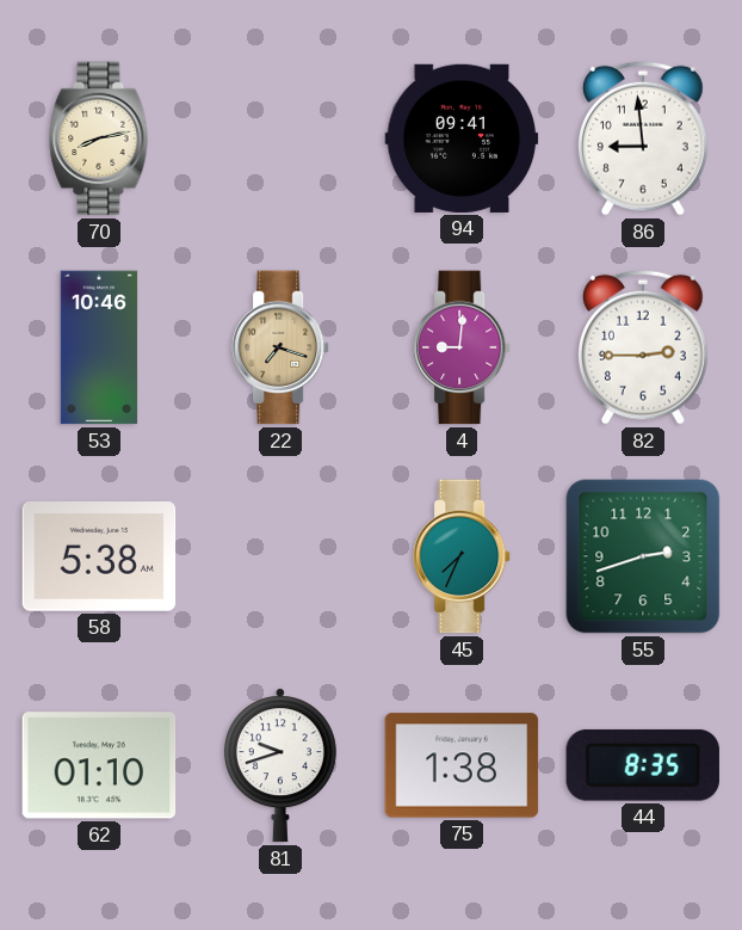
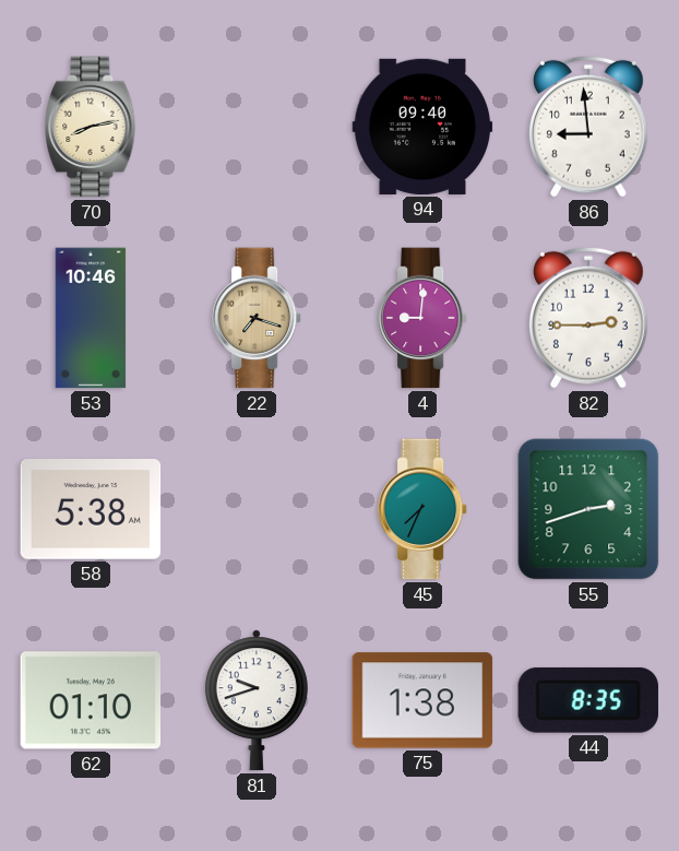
94: 09:41 -> 09:40
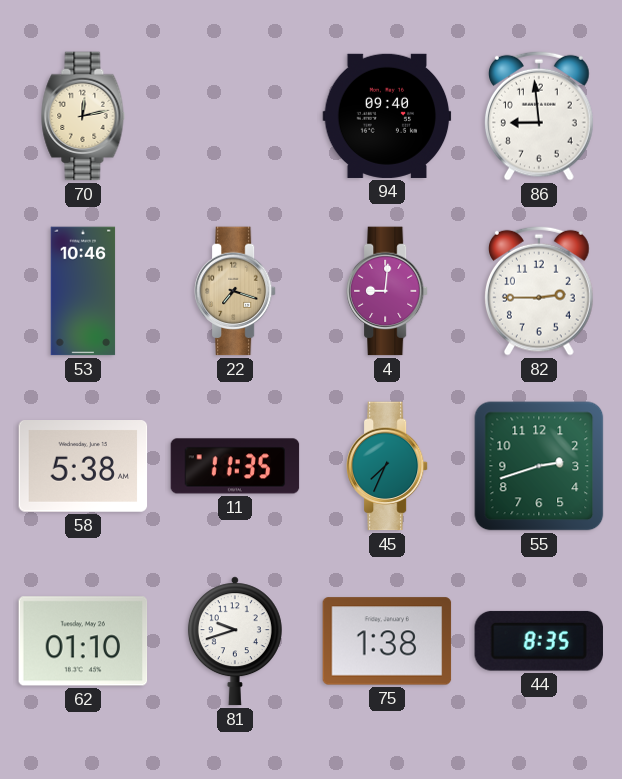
70: 8:13 -> 12:13
11: none -> 11:35
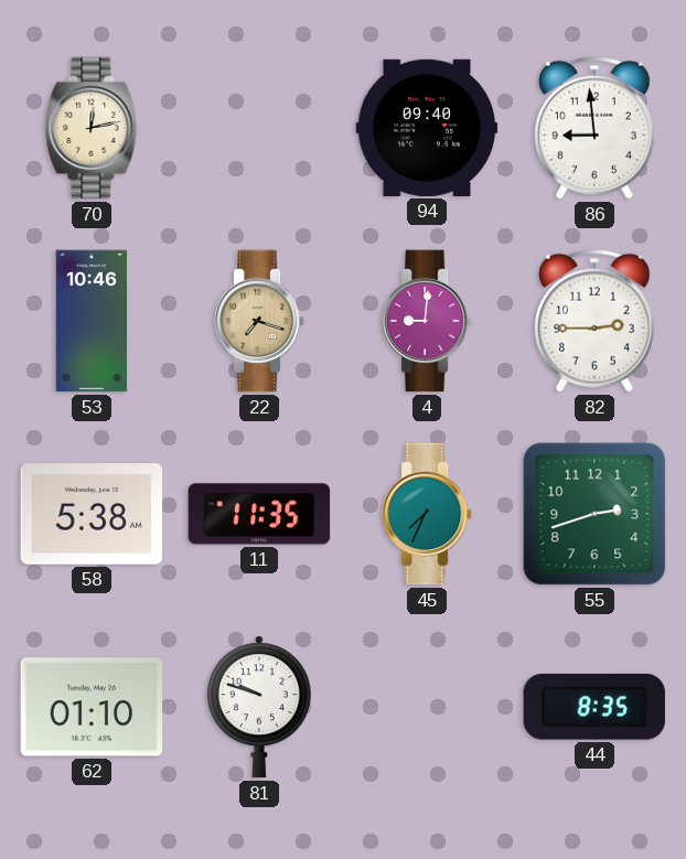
81: 9:42 -> 9:48
75: 1:38 -> none
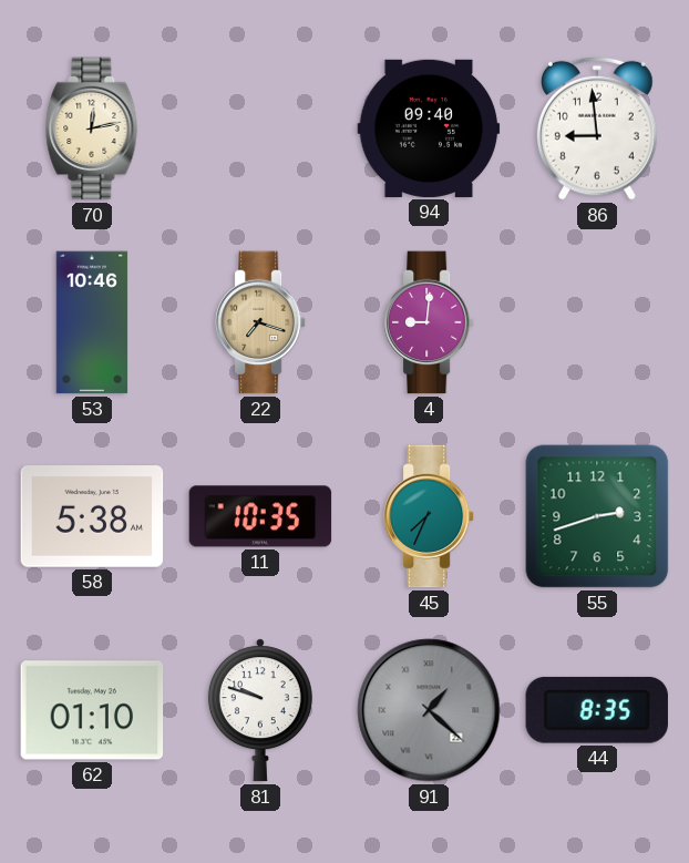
82: 2:45 -> none
11: 11:35 -> 10:35
91: none -> 1:22
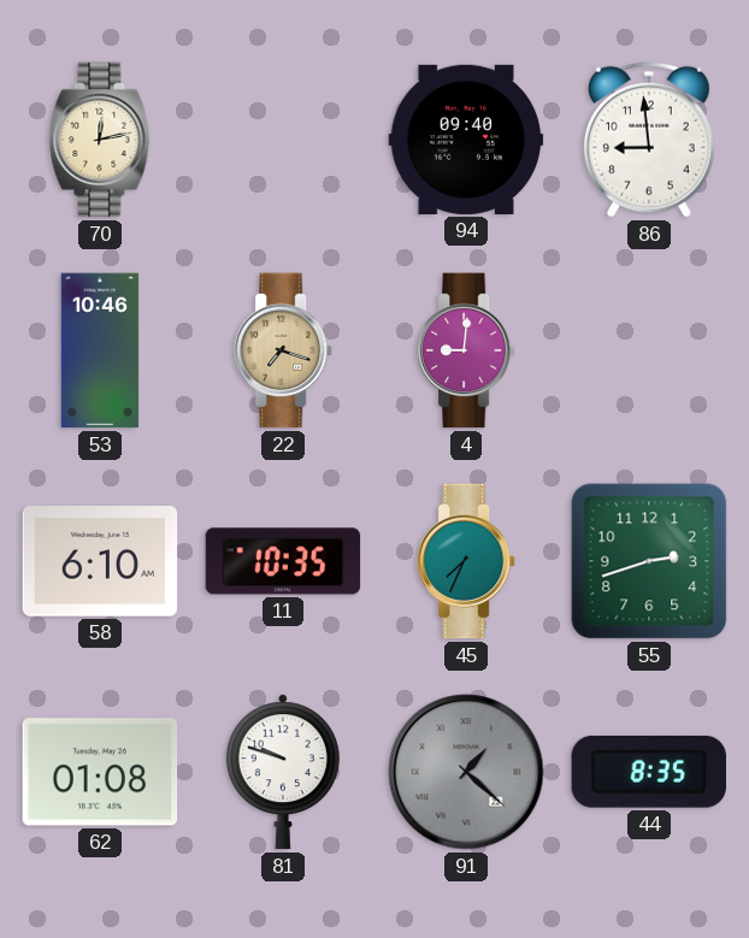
58: 5:38 -> 6:10
62: 01:10 -> 01:08
